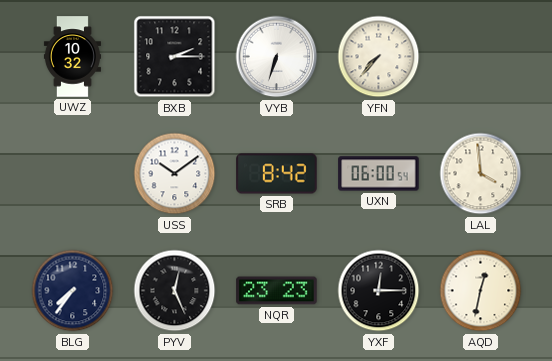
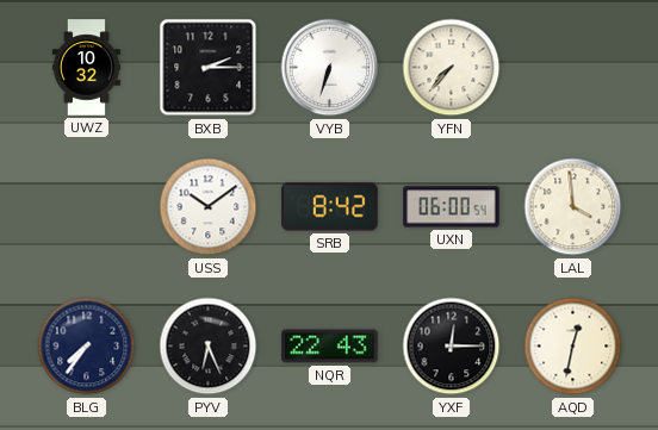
PYV: 12:26 -> 6:26
NQR: 23:23 -> 22:43
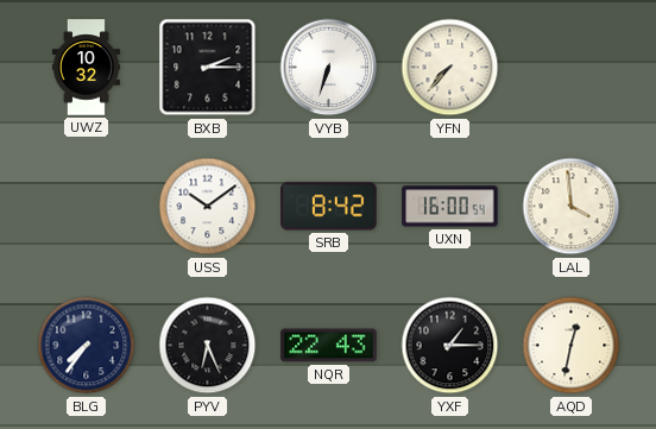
UXN: 06:00 -> 16:00
YXF: 12:15 -> 1:15
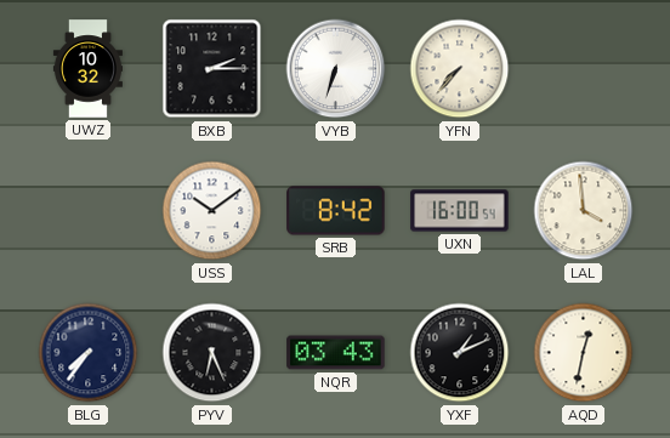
NQR: 22:43 -> 03:43
YXF: 1:15 -> 1:11
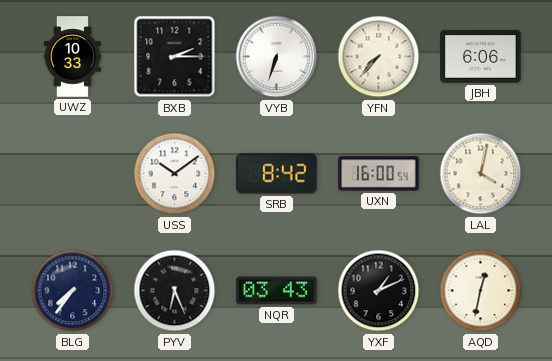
UWZ: 10:32 -> 10:33
JBH: none -> 6:06
LAL: 3:59 -> 4:02
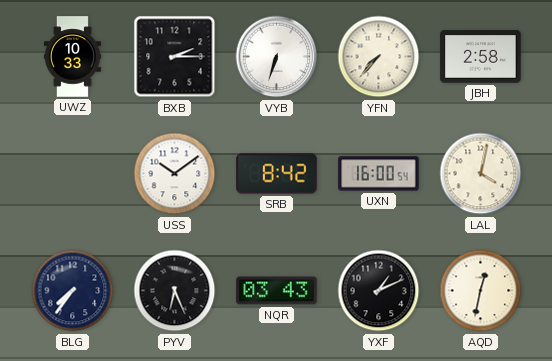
JBH: 6:06 -> 2:58
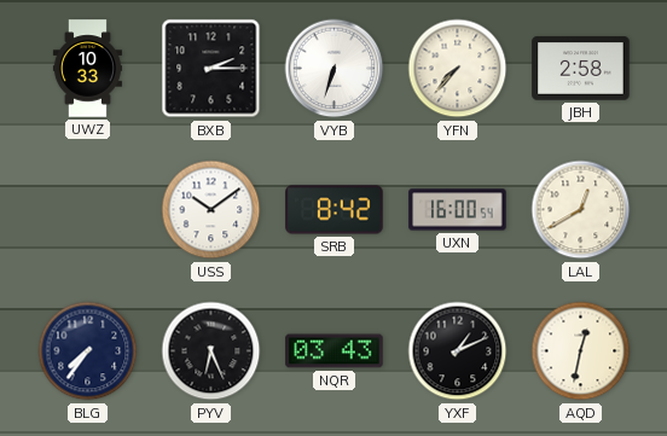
LAL: 4:02 -> 12:40
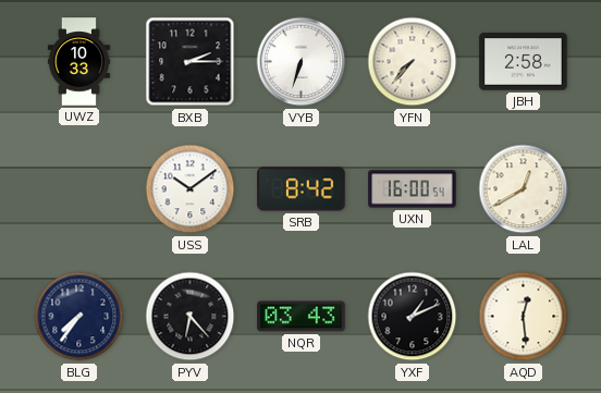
PYV: 6:26 -> 6:23
AQD: 12:32 -> 12:29
